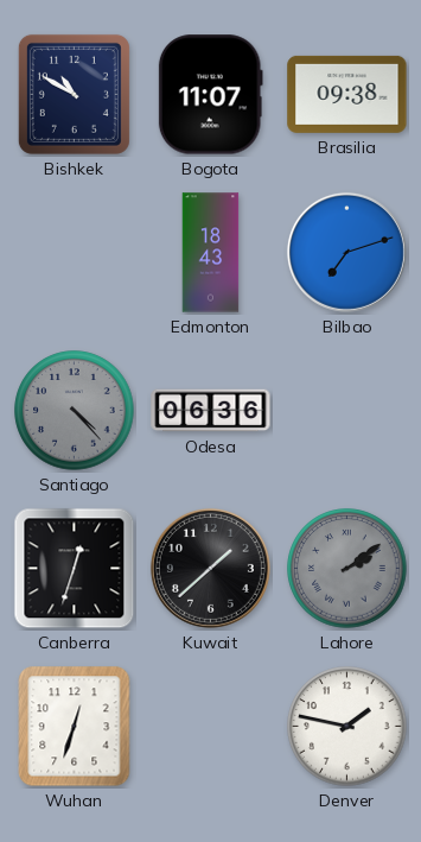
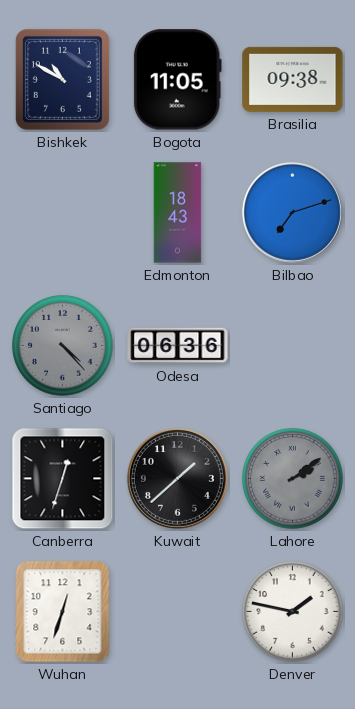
Bogota: 11:07 -> 11:05
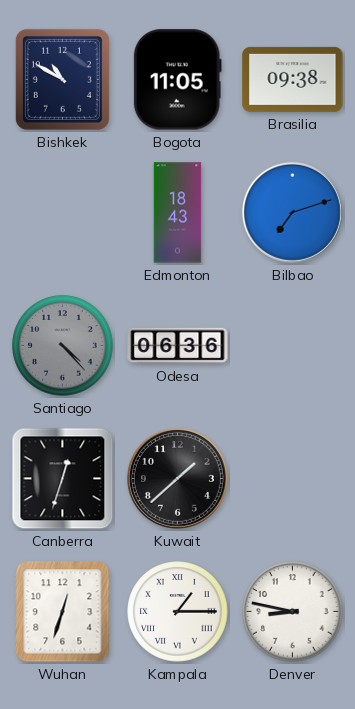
Lahore: 2:09 -> none
Kampala: none -> 1:15
Denver: 1:47 -> 8:47
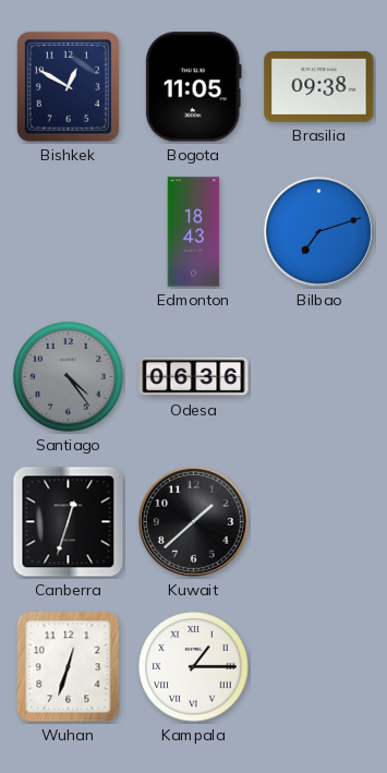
Bishkek: 10:50 -> 12:50
Santiago: 4:23 -> 4:24
Denver: 8:47 -> none
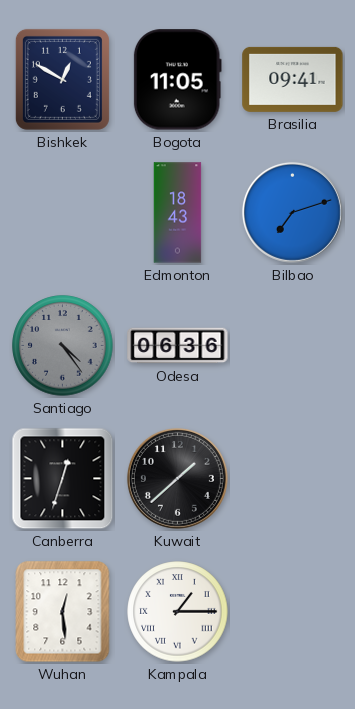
Brasilia: 09:38 -> 09:41
Wuhan: 12:33 -> 12:29
